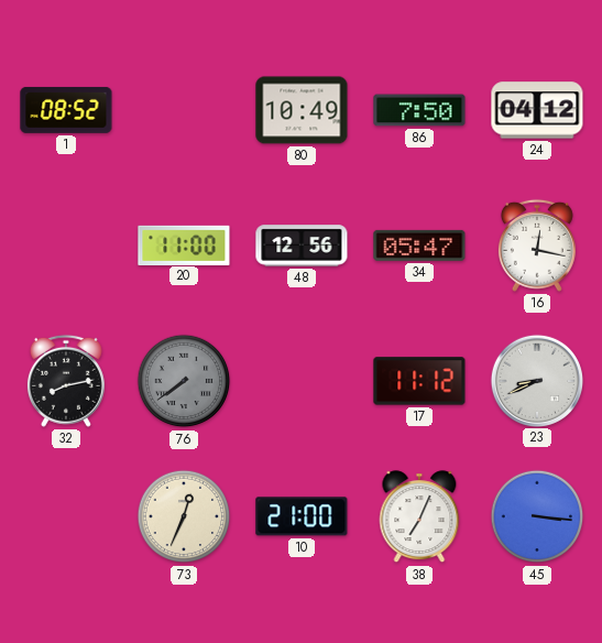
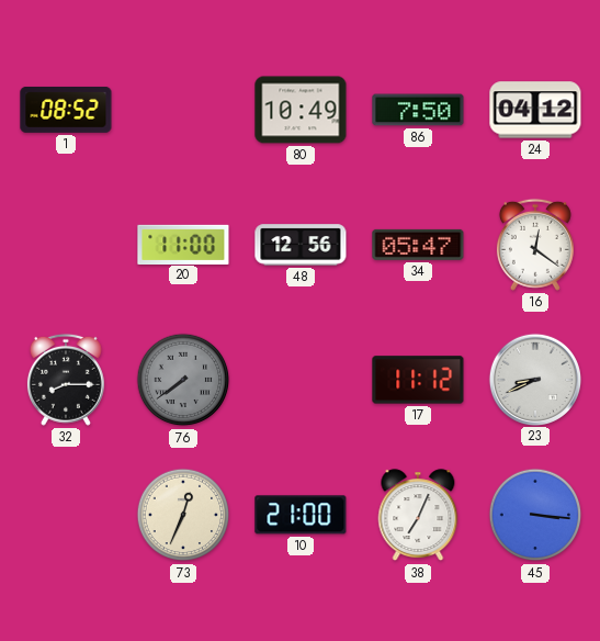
16: 12:17 -> 12:21
32: 8:13 -> 8:15
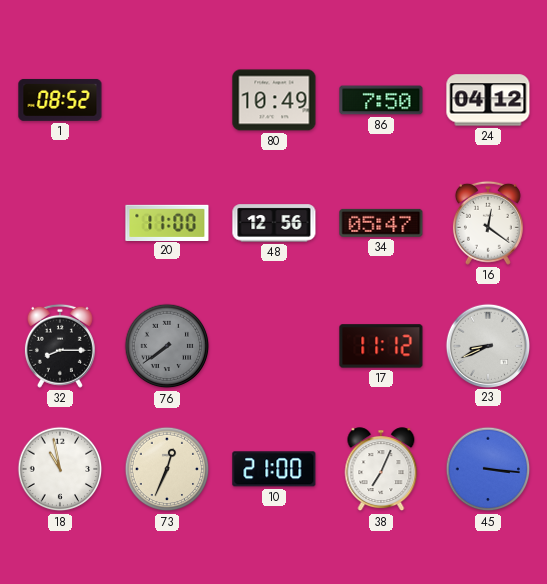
18: none -> 10:58
